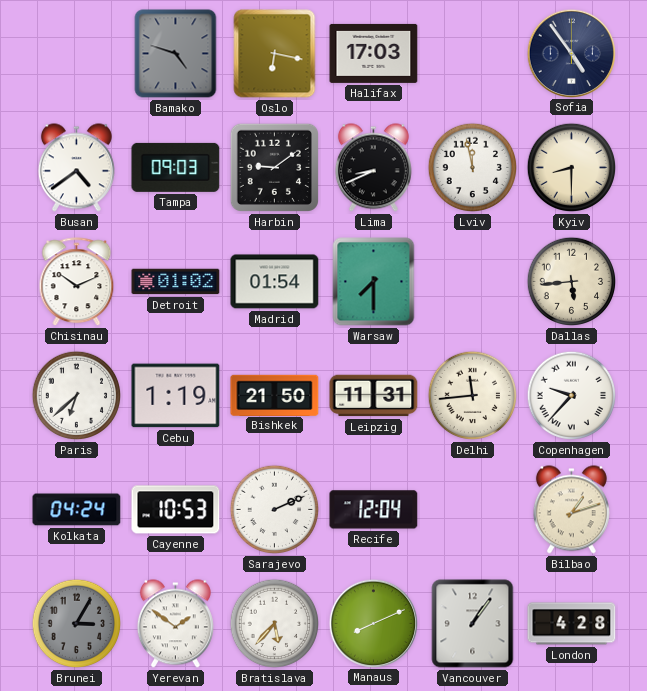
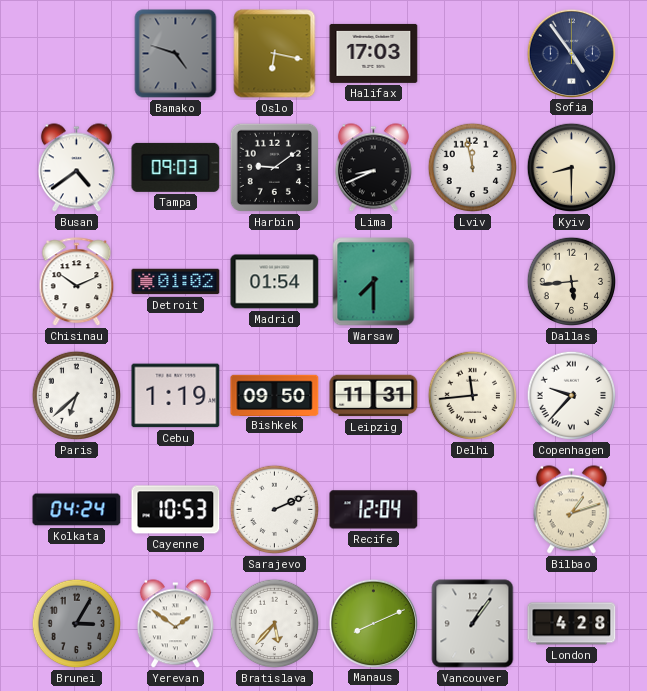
Bishkek: 21:50 -> 09:50
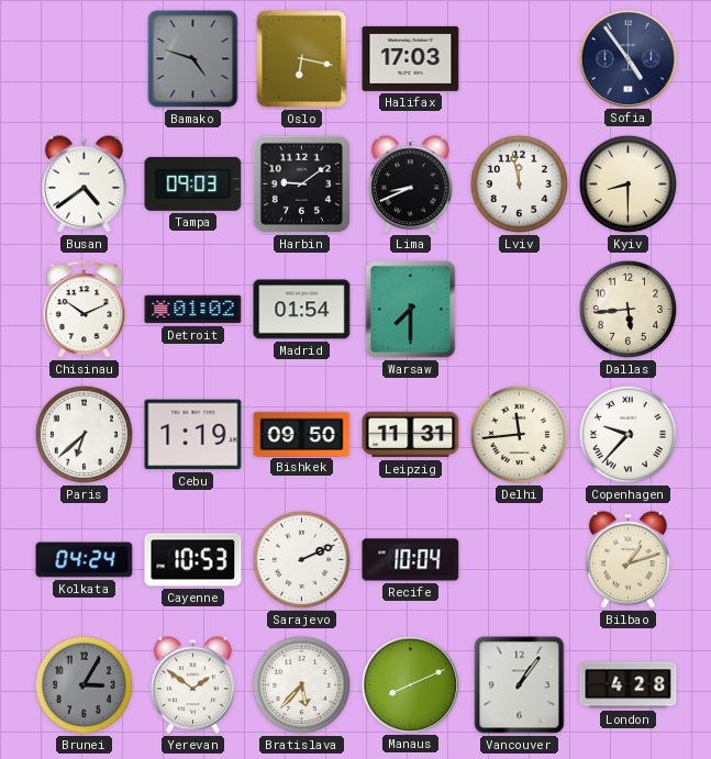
Recife: 12:04 -> 10:04
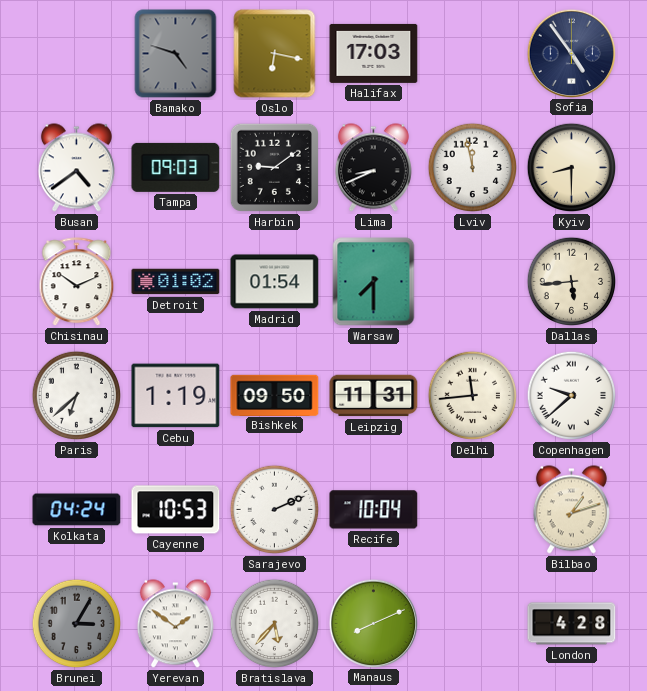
Copenhagen: 9:37 -> 9:38
Vancouver: 1:06 -> none
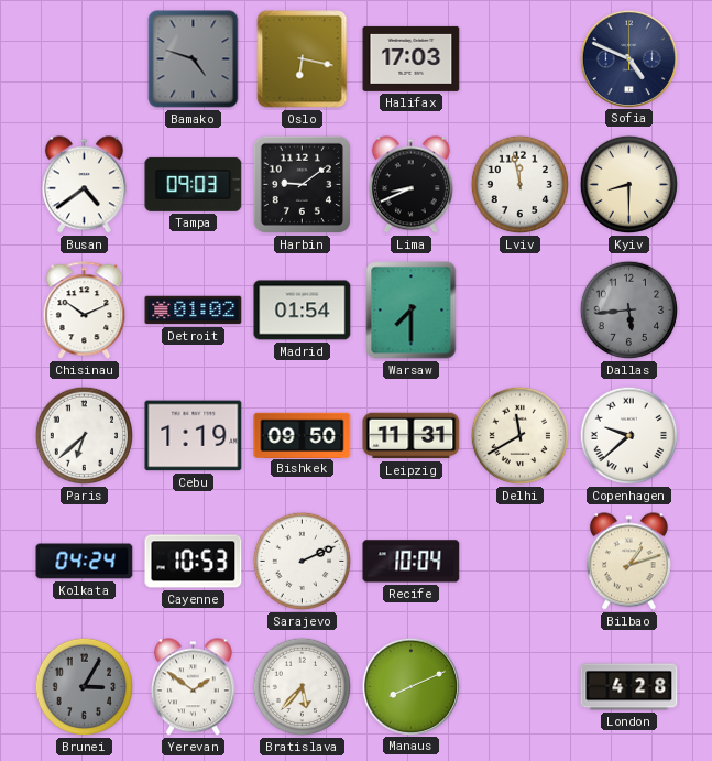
Sofia: 4:54 -> 4:49
Dallas dial: cream -> grey
Delhi: 11:44 -> 11:40
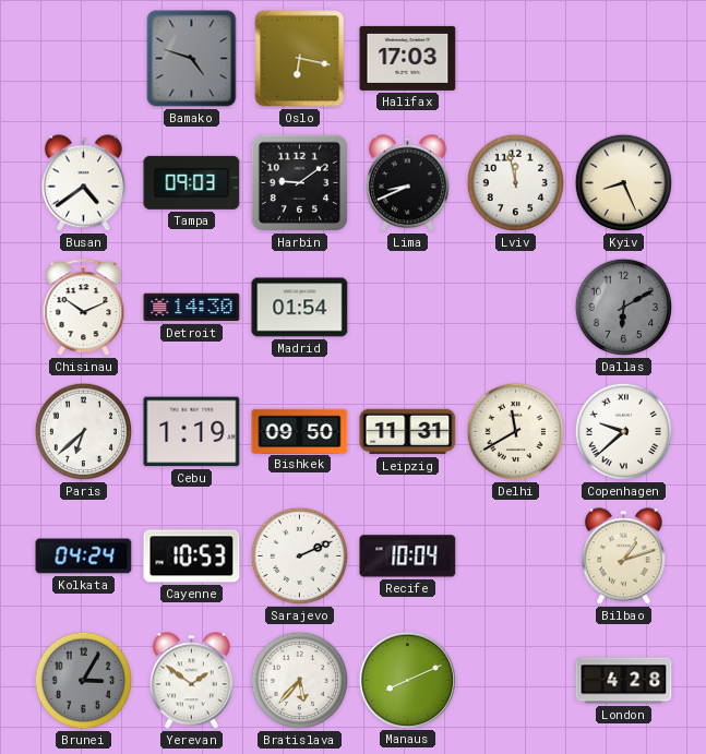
Sofia: 4:49 -> none
Kyiv: 8:30 -> 8:26
Detroit: 01:02 -> 14:30
Warsaw: 7:30 -> none
Dallas: 5:44 -> 6:10
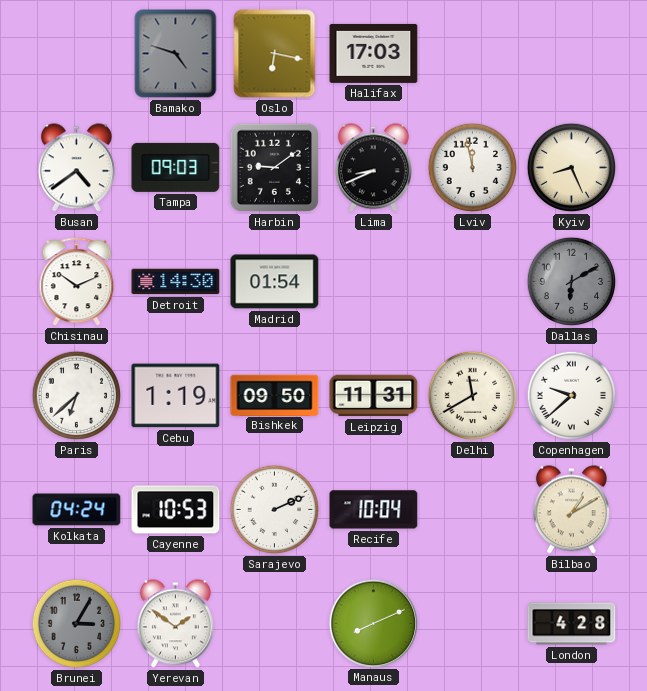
Bilbao: 1:12 -> 1:10
Bratislava: 5:37 -> none
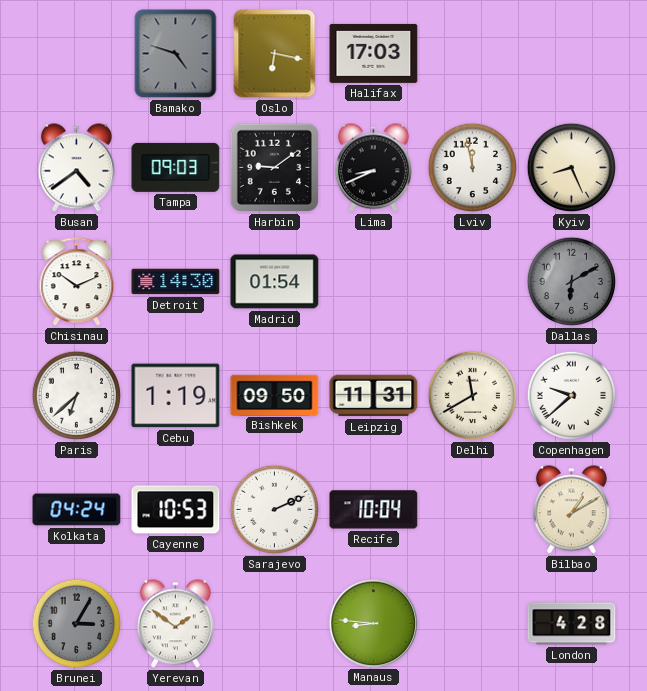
Manaus: 8:11 -> 8:46
